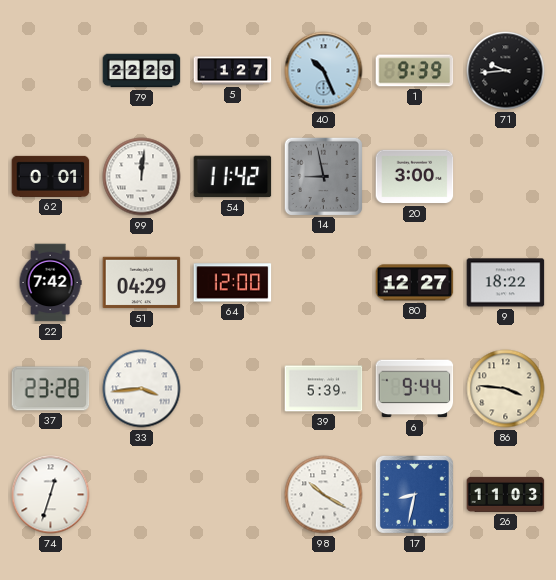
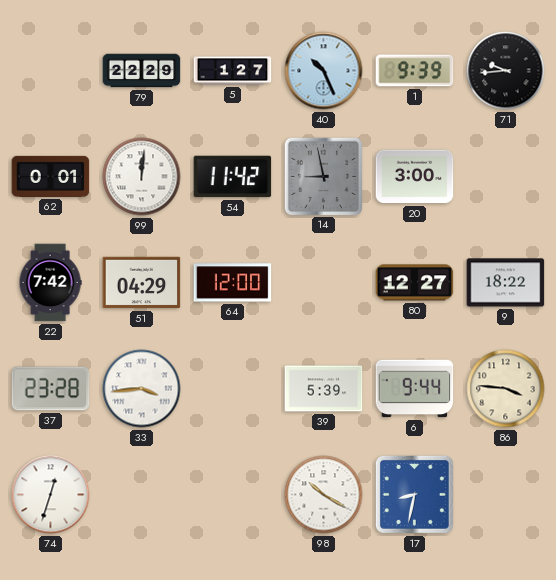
26: 11:03 -> none
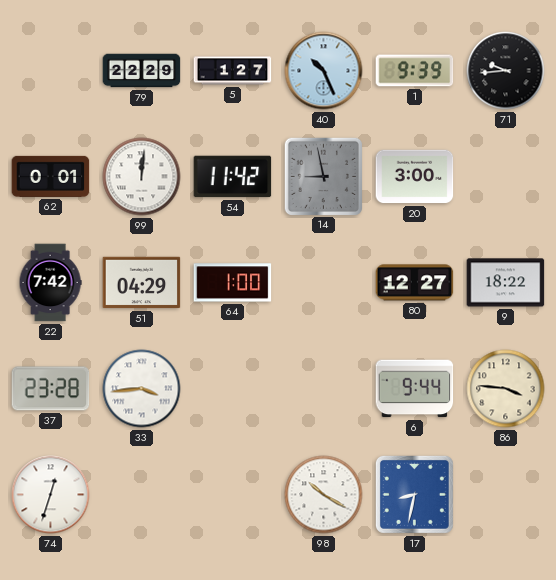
64: 12:00 -> 1:00
39: 5:39 -> none
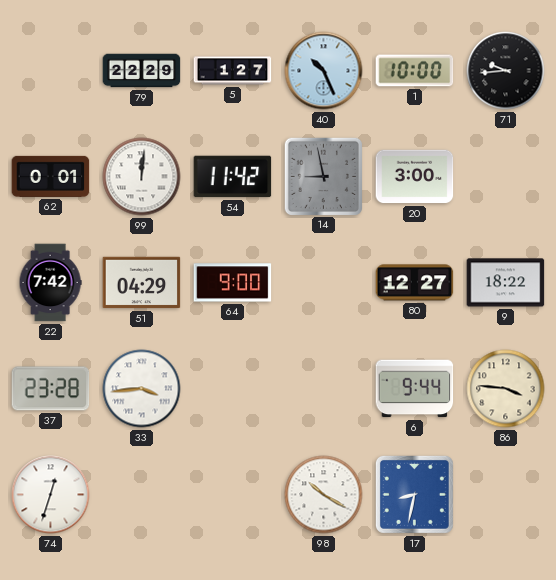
1: 9:39 -> 10:00
64: 1:00 -> 9:00
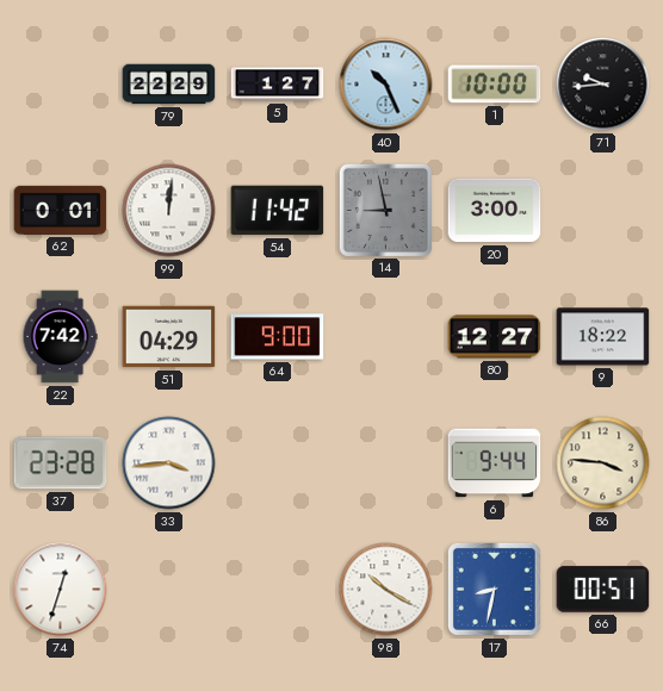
66: none -> 00:51
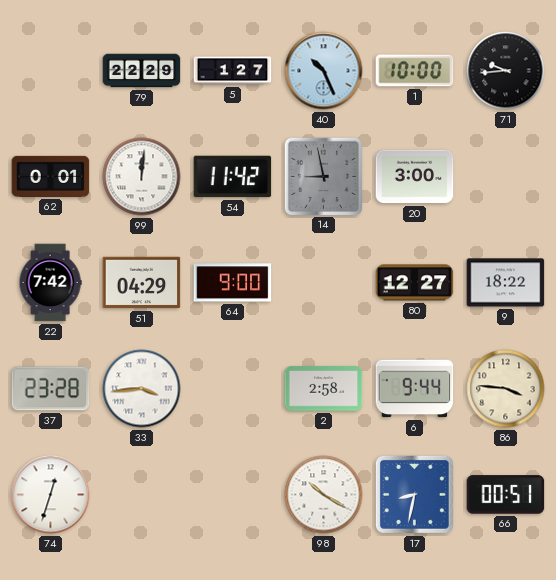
2: none -> 2:58
